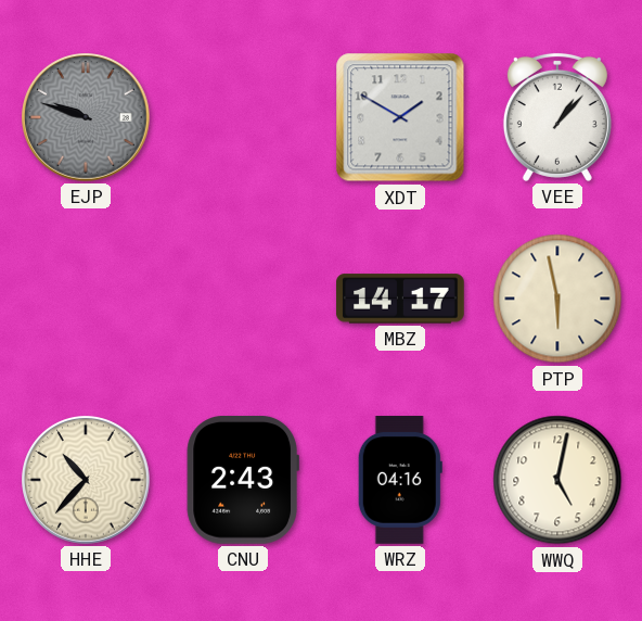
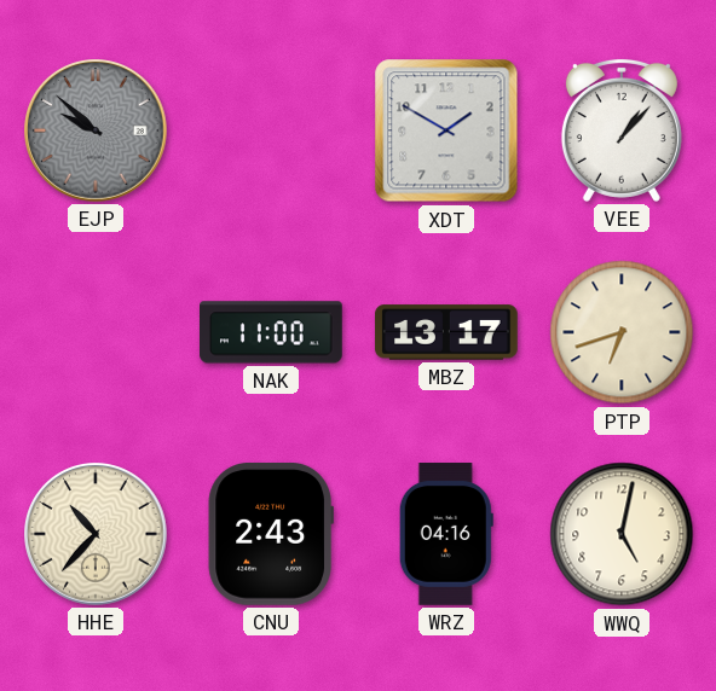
EJP: 9:48 -> 9:52
NAK: none -> 11:00
MBZ: 14:17 -> 13:17
PTP: 5:58 -> 6:42
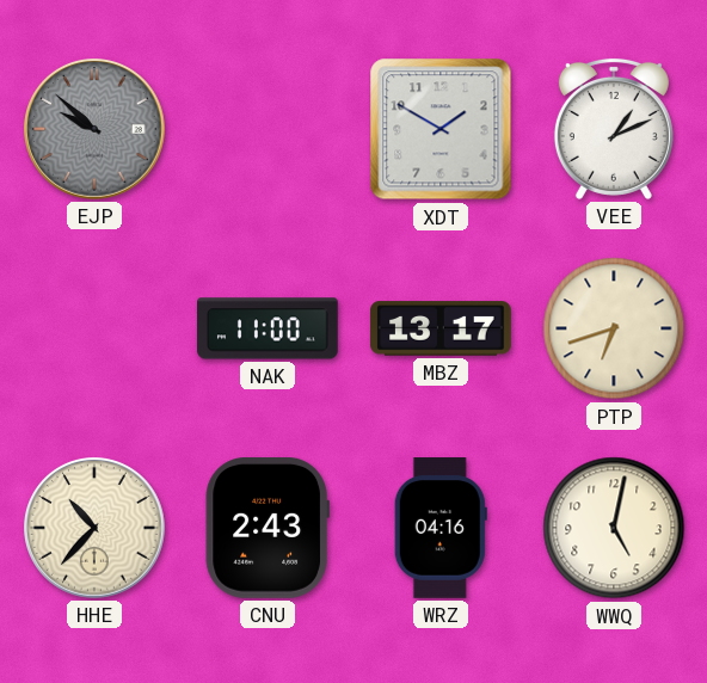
VEE: 1:07 -> 1:11
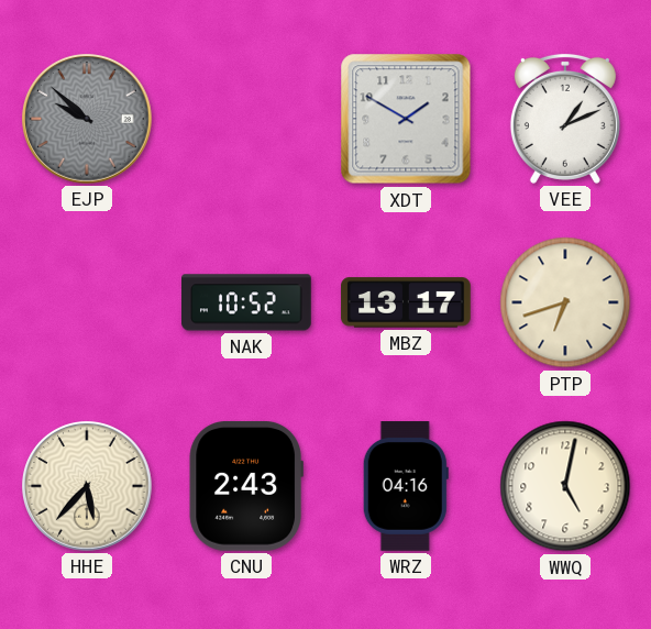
NAK: 11:00 -> 10:52
HHE: 10:37 -> 5:37
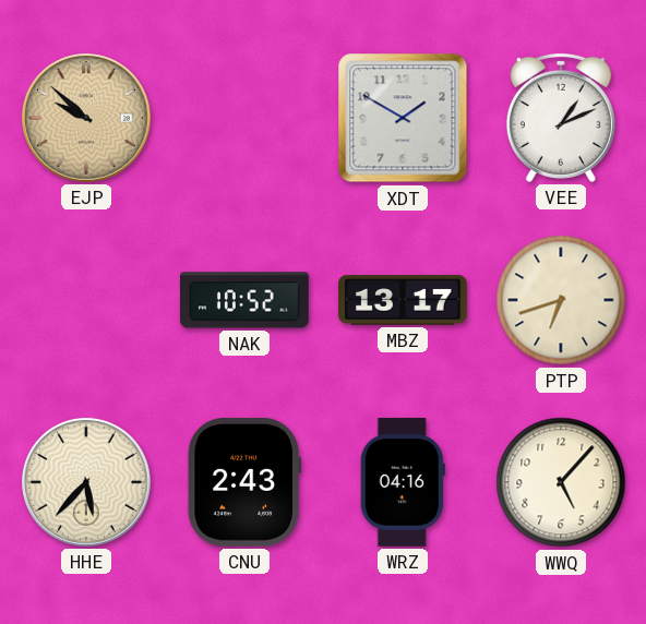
EJP dial: grey -> champagne
WWQ: 5:02 -> 5:07
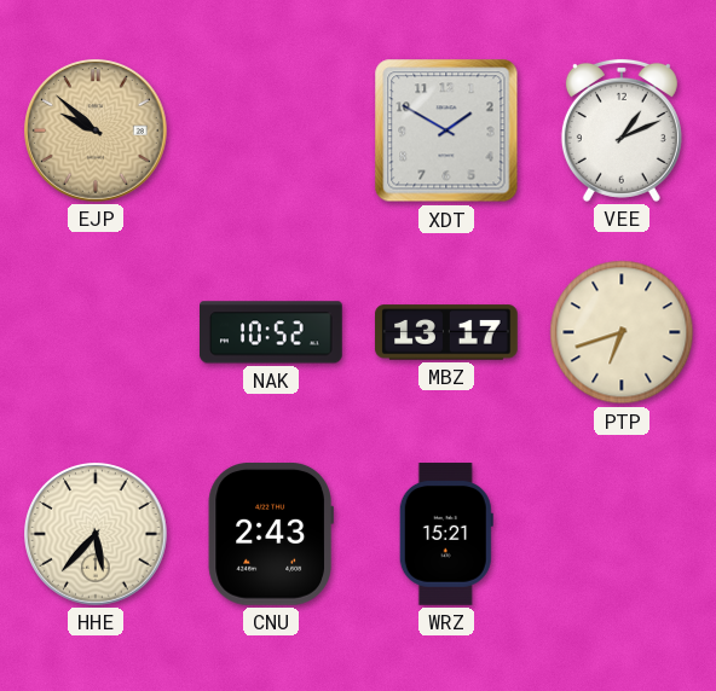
WRZ: 04:16 -> 15:21
WWQ: 5:07 -> none
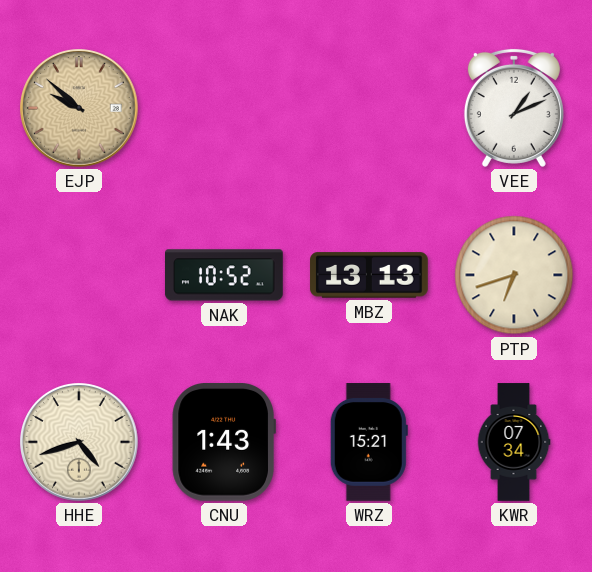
XDT: 1:50 -> none
MBZ: 13:17 -> 13:13
HHE: 5:37 -> 4:42
CNU: 2:43 -> 1:43
KWR: none -> 07:34
